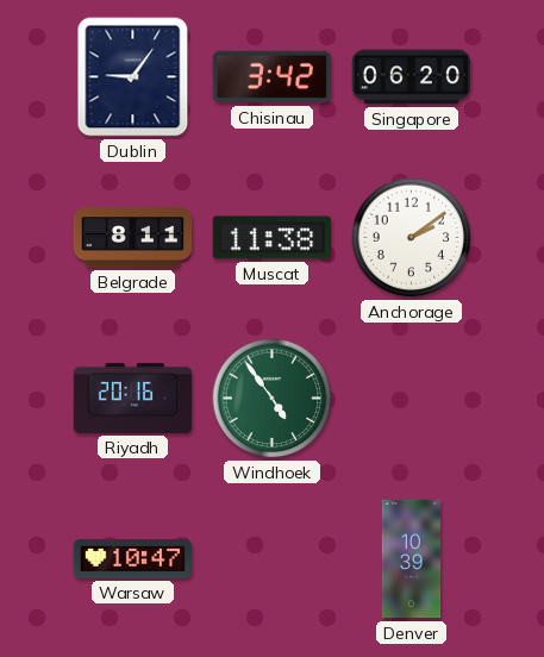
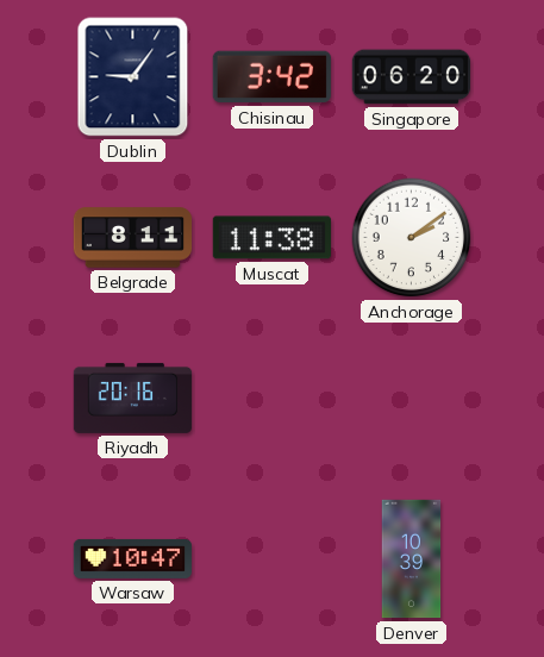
Windhoek: 4:54 -> none
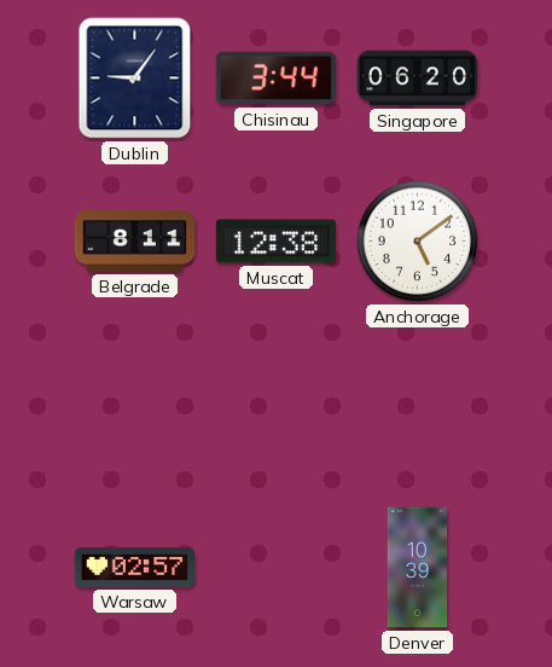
Chisinau: 3:42 -> 3:44
Muscat: 11:38 -> 12:38
Anchorage: 2:09 -> 5:09
Riyadh: 20:16 -> none
Warsaw: 10:47 -> 02:57
